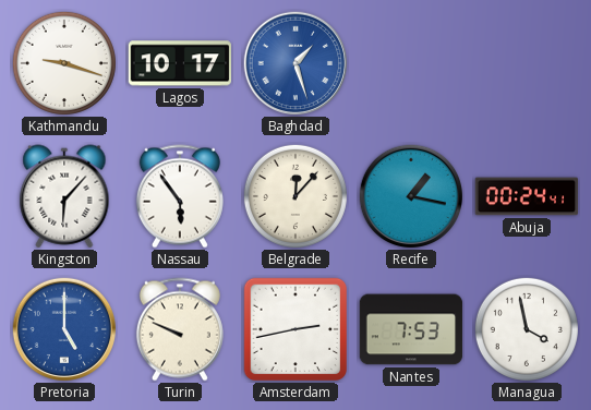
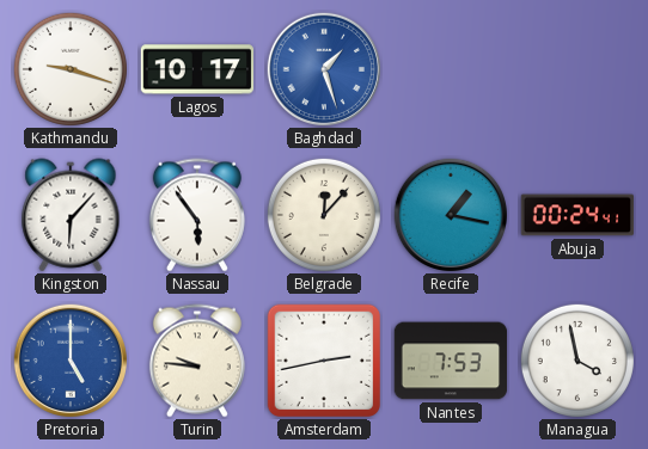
Turin: 9:49 -> 9:46
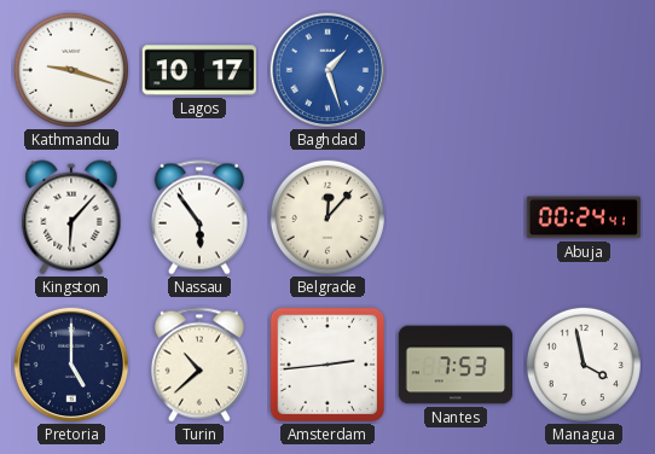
Recife: 1:17 -> none
Pretoria dial: blue -> navy
Turin: 9:46 -> 10:38
Amsterdam: 2:43 -> 2:44
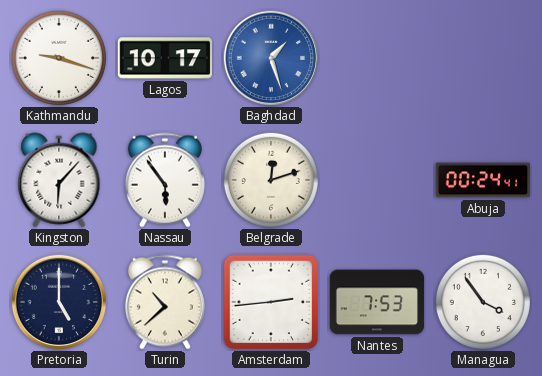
Belgrade: 12:07 -> 12:12
Managua: 3:58 -> 3:54
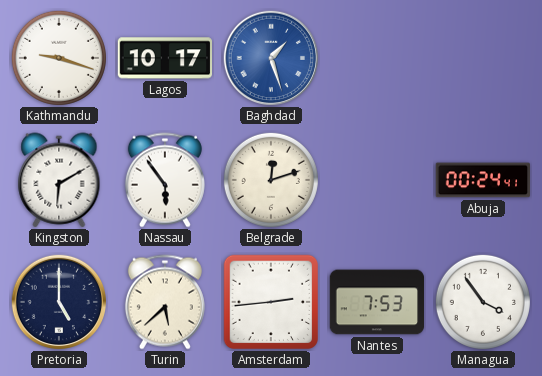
Kingston: 6:07 -> 6:10
Turin: 10:38 -> 5:38
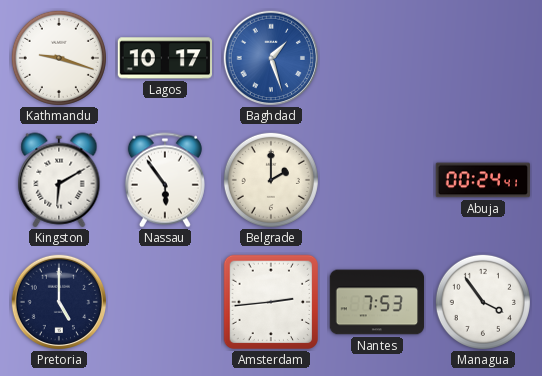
Belgrade: 12:12 -> 2:00
Turin: 5:38 -> none
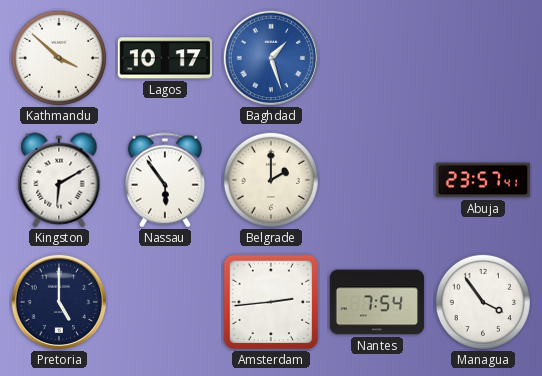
Kathmandu: 9:18 -> 3:52
Abuja: 00:24 -> 23:57
Nantes: 7:53 -> 7:54
